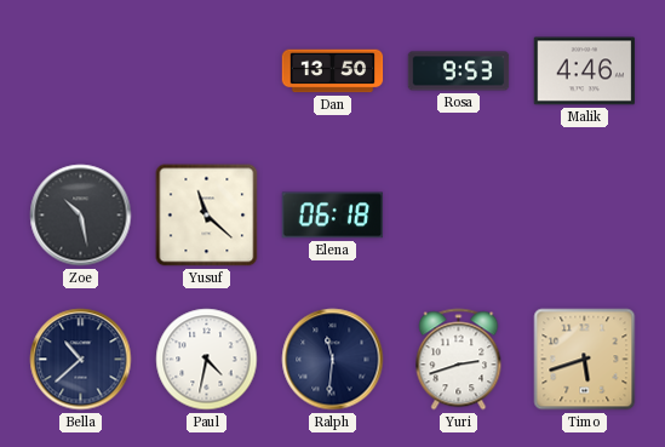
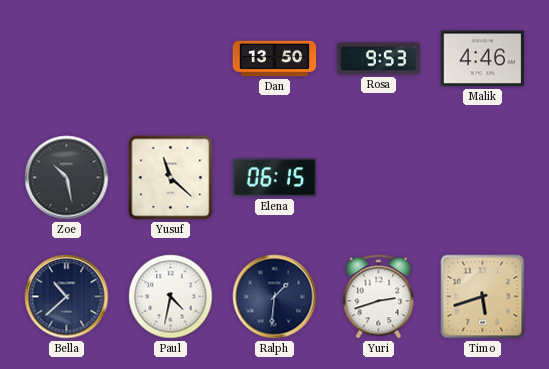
Elena: 06:18 -> 06:15
Ralph: 11:31 -> 1:31
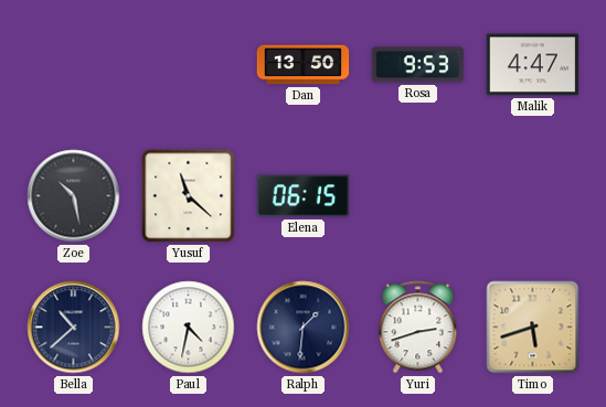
Malik: 4:46 -> 4:47
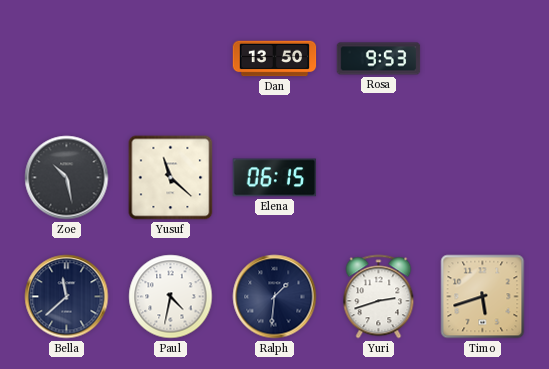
Malik: 4:47 -> none
Bella: 10:38 -> 11:38
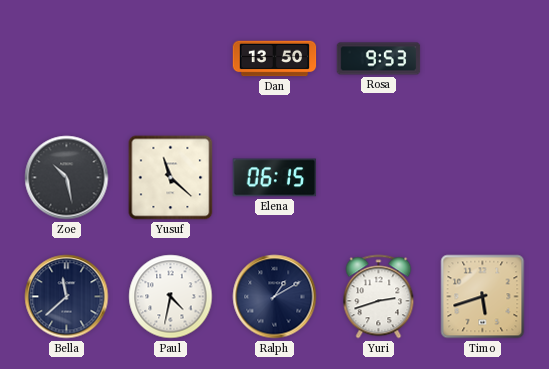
Ralph: 1:31 -> 1:10
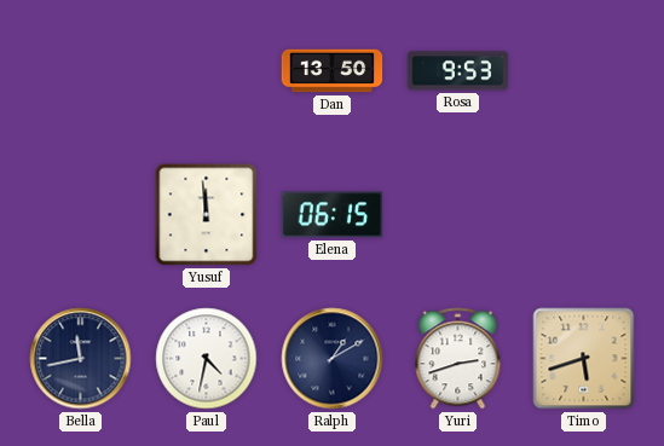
Zoe: 10:28 -> none
Yusuf: 11:22 -> 11:59
Bella: 11:38 -> 11:43
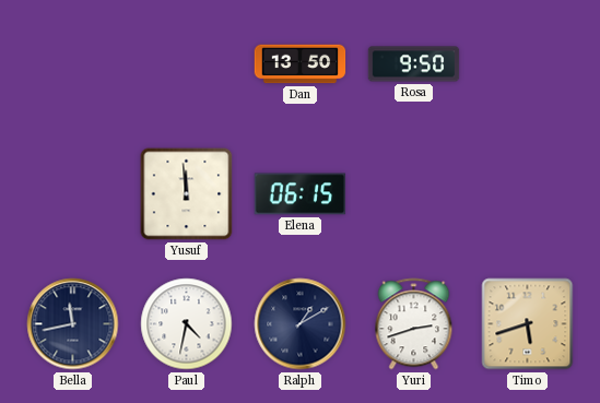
Rosa: 9:53 -> 9:50
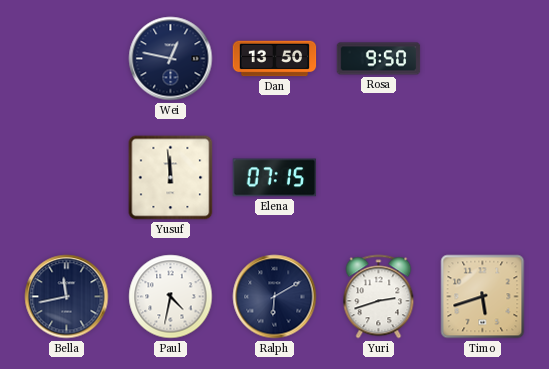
Wei: none -> 12:47
Elena: 06:15 -> 07:15
Ralph: 1:10 -> 6:10
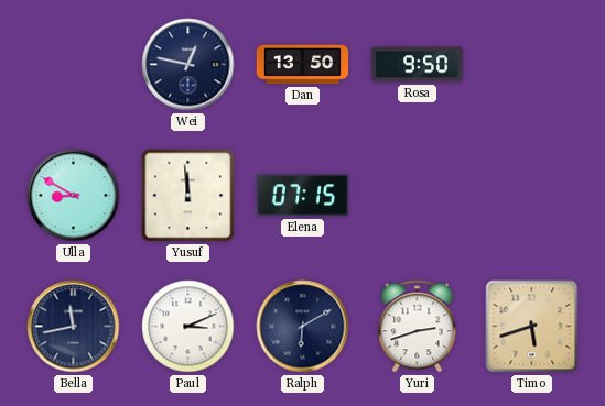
Ulla: none -> 8:50
Paul: 4:32 -> 3:11
